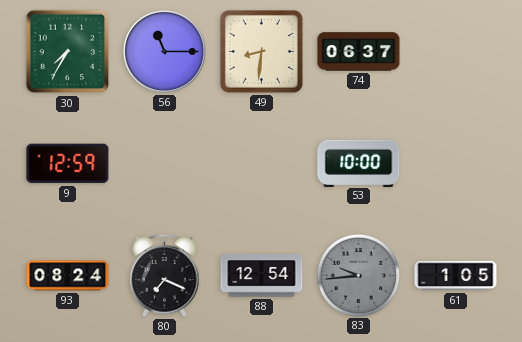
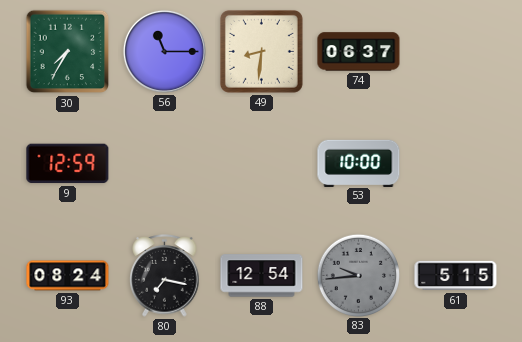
80: 7:19 -> 7:17
61: 1:05 -> 5:15
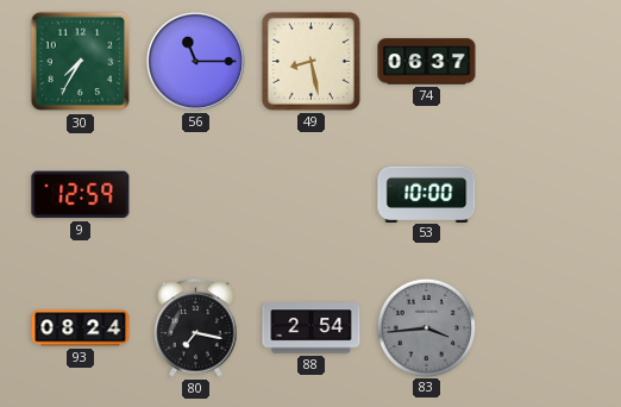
49: 8:31 -> 8:28
88: 12:54 -> 2:54
83: 9:44 -> 3:44
61: 5:15 -> none
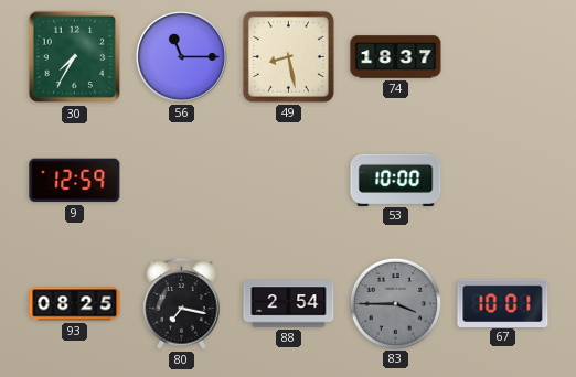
74: 06:37 -> 18:37
93: 08:24 -> 08:25
83: 3:44 -> 3:45
67: none -> 10:01
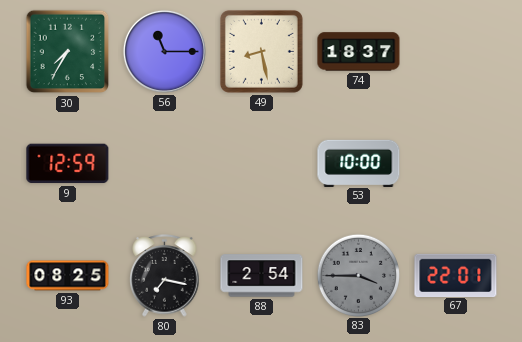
67: 10:01 -> 22:01
